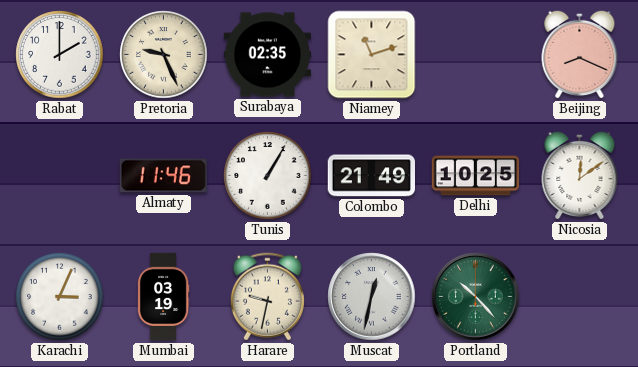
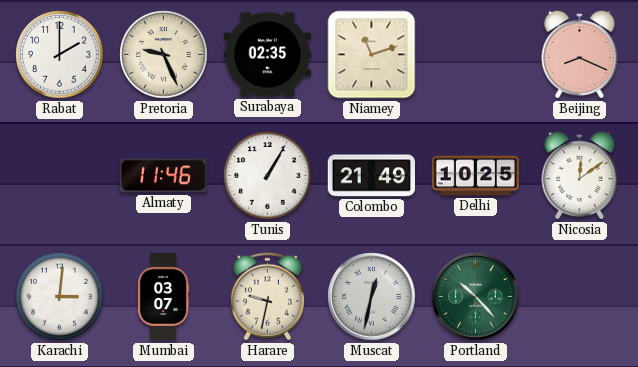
Karachi: 3:04 -> 3:01
Mumbai: 03:19 -> 03:07
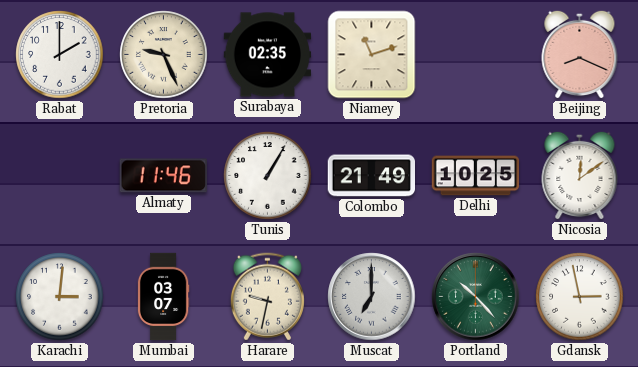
Muscat: 12:32 -> 7:00
Gdansk: none -> 2:58
